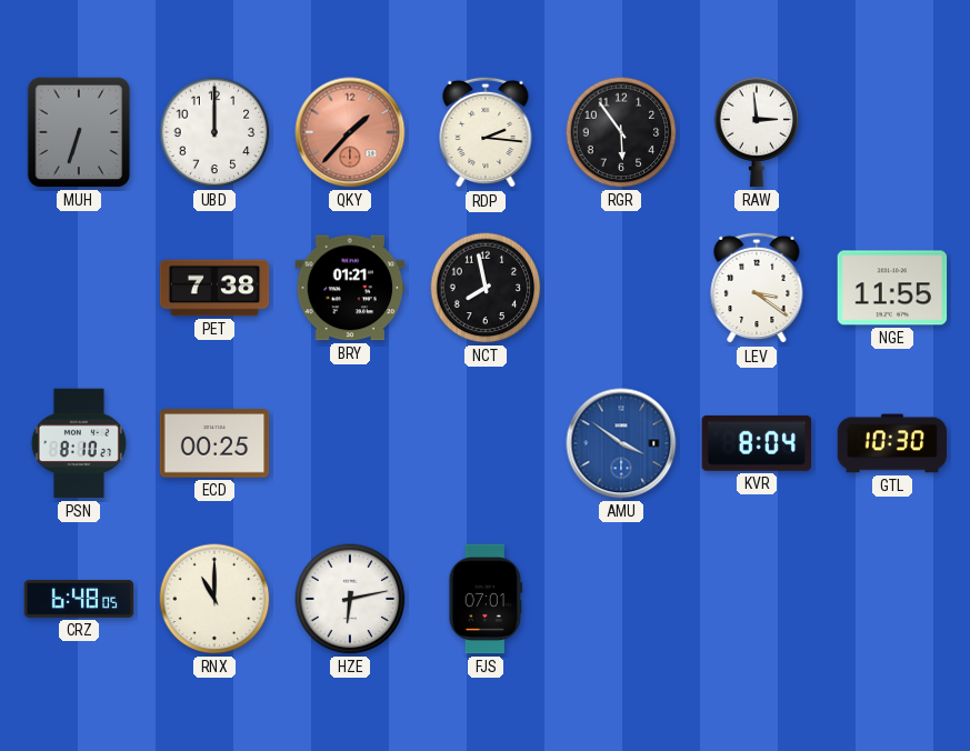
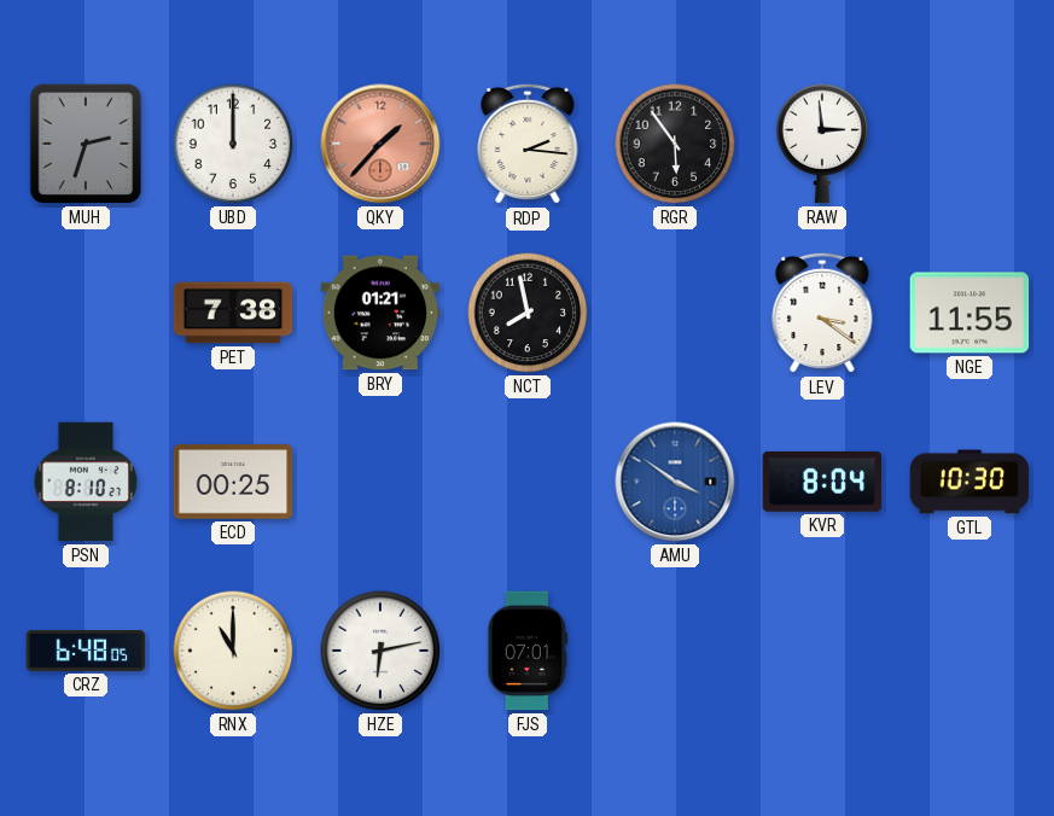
MUH: 6:33 -> 2:33
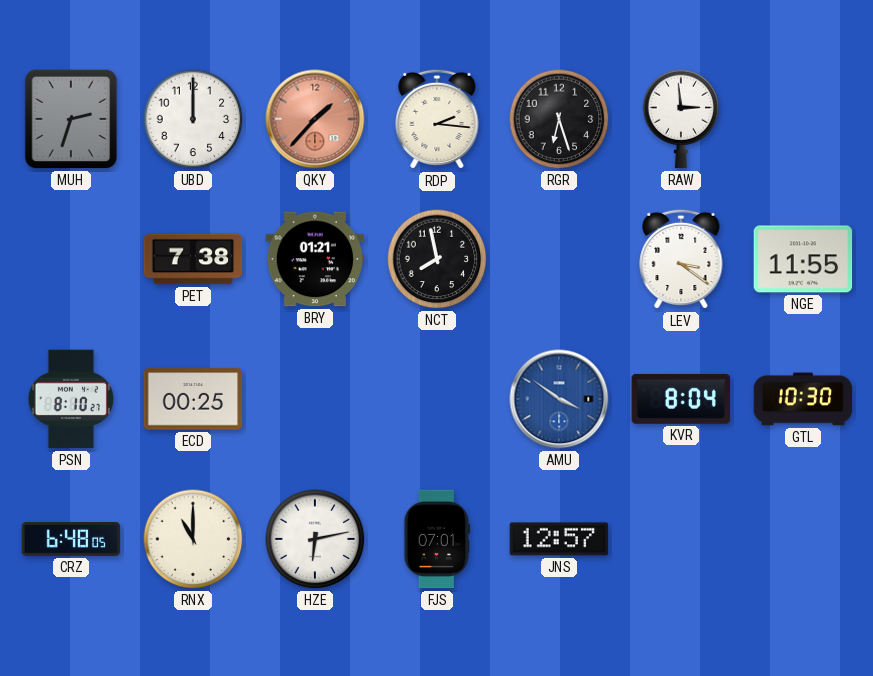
RGR: 5:54 -> 6:27
JNS: none -> 12:57
